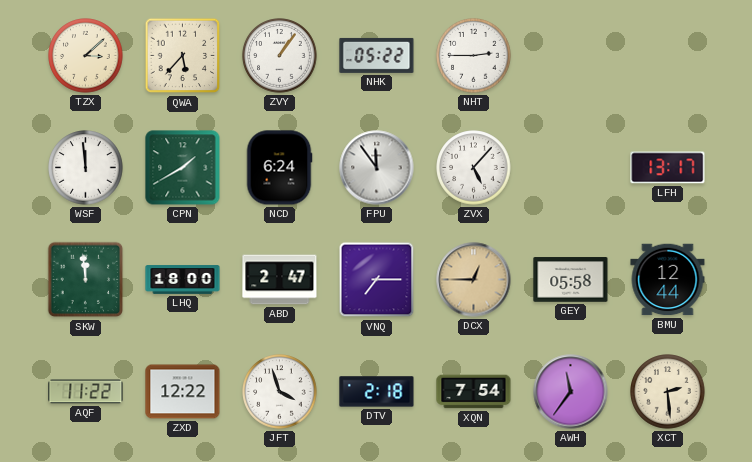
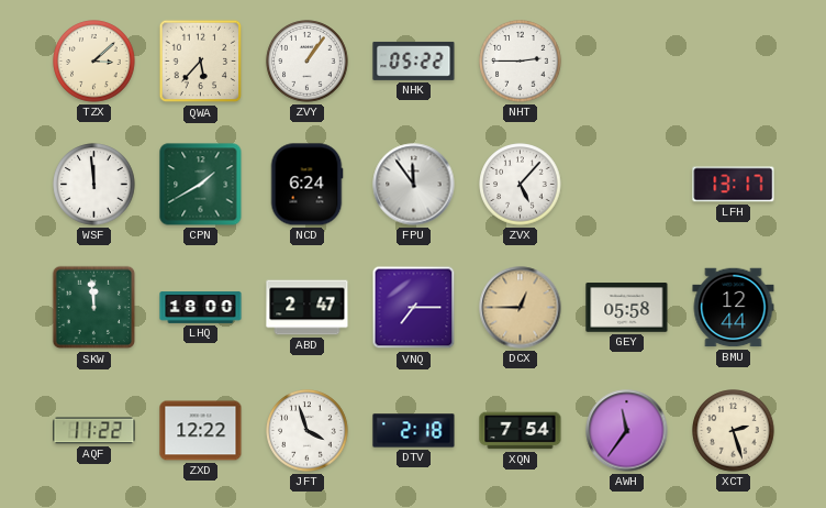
XCT: 2:29 -> 2:27
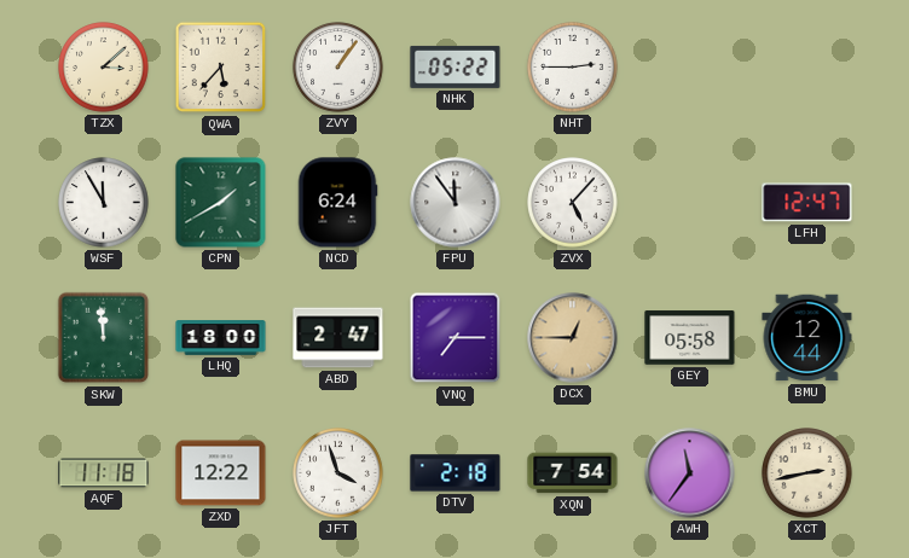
WSF: 11:59 -> 11:55
LFH: 13:17 -> 12:47
AQF: 11:22 -> 11:18
XCT: 2:27 -> 2:43
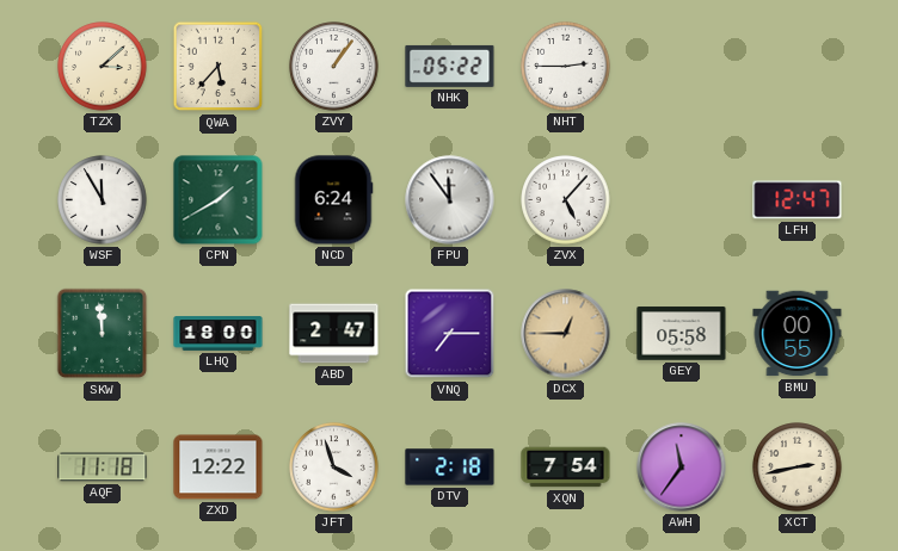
BMU: 12:44 -> 00:55
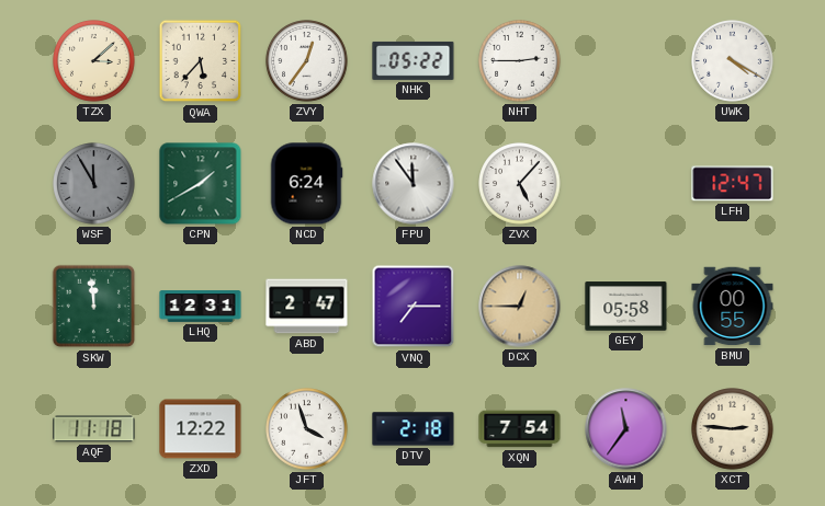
ZVY: 1:06 -> 12:36
UWK: none -> 4:20
WSF dial: white -> grey
LHQ: 18:00 -> 12:31
XCT: 2:43 -> 2:46
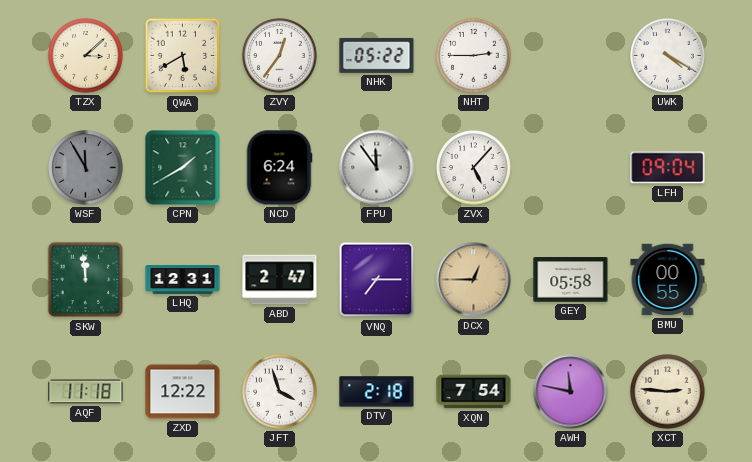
QWA: 5:37 -> 5:40
LFH: 12:47 -> 09:04
AWH: 11:36 -> 11:47
